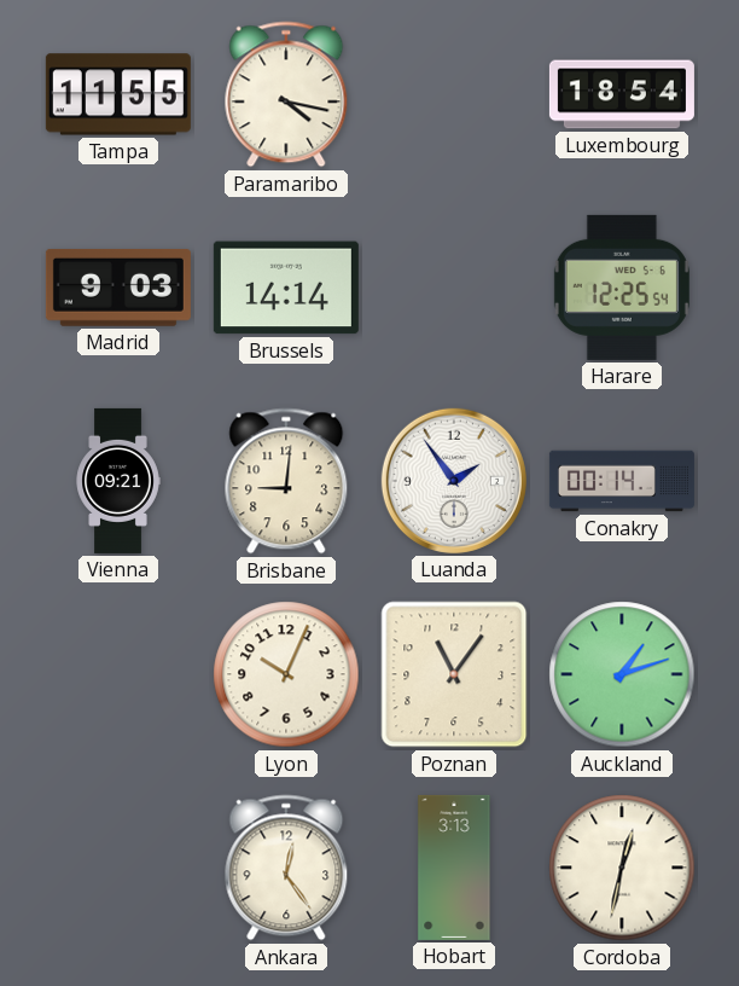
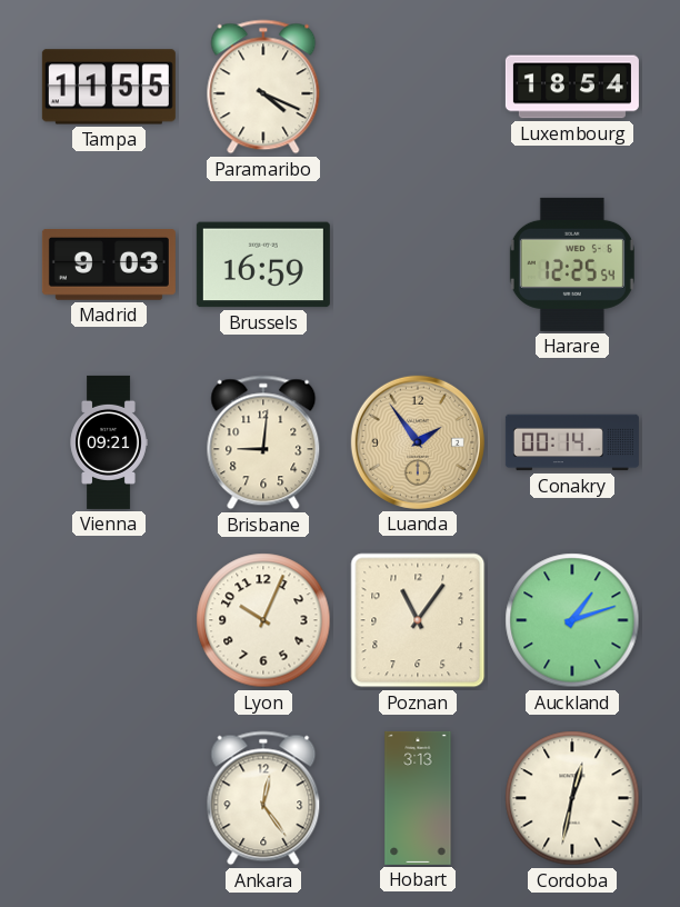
Paramaribo: 4:17 -> 4:19
Brussels: 14:14 -> 16:59
Luanda dial: white -> champagne
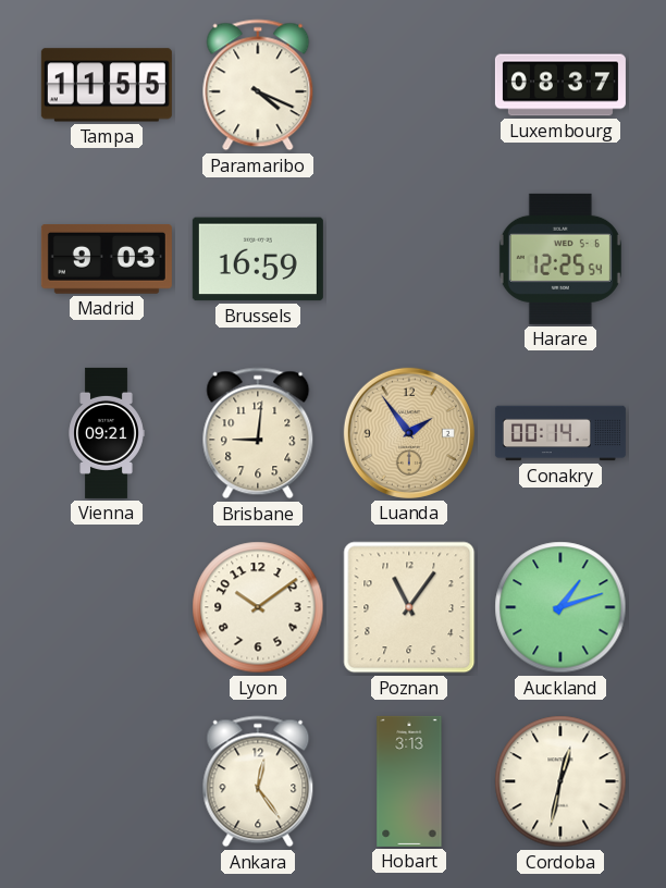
Luxembourg: 18:54 -> 08:37
Lyon: 10:04 -> 10:09
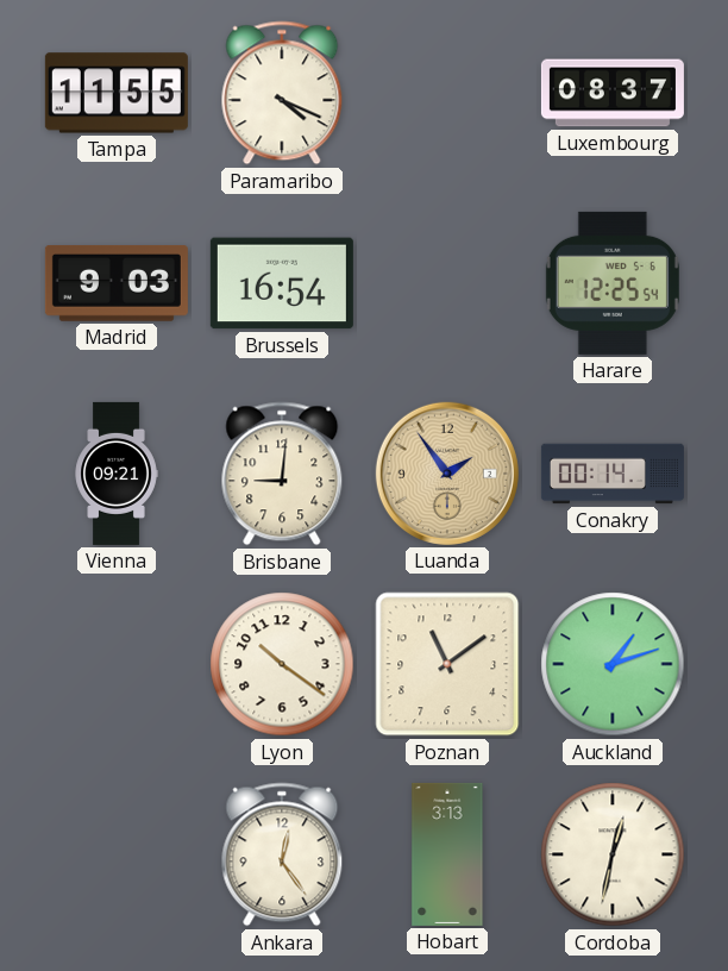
Brussels: 16:59 -> 16:54
Lyon: 10:09 -> 10:21
Poznan: 11:06 -> 11:09
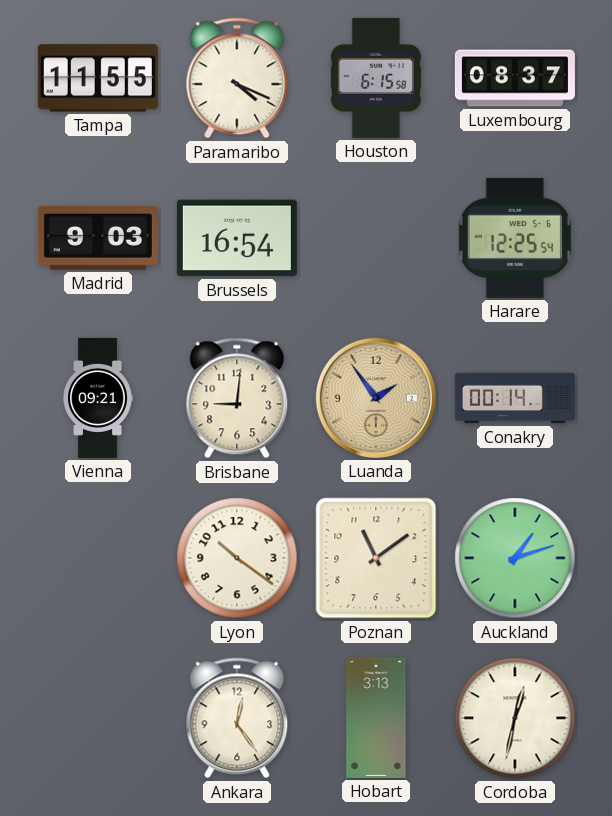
Houston: none -> 6:15
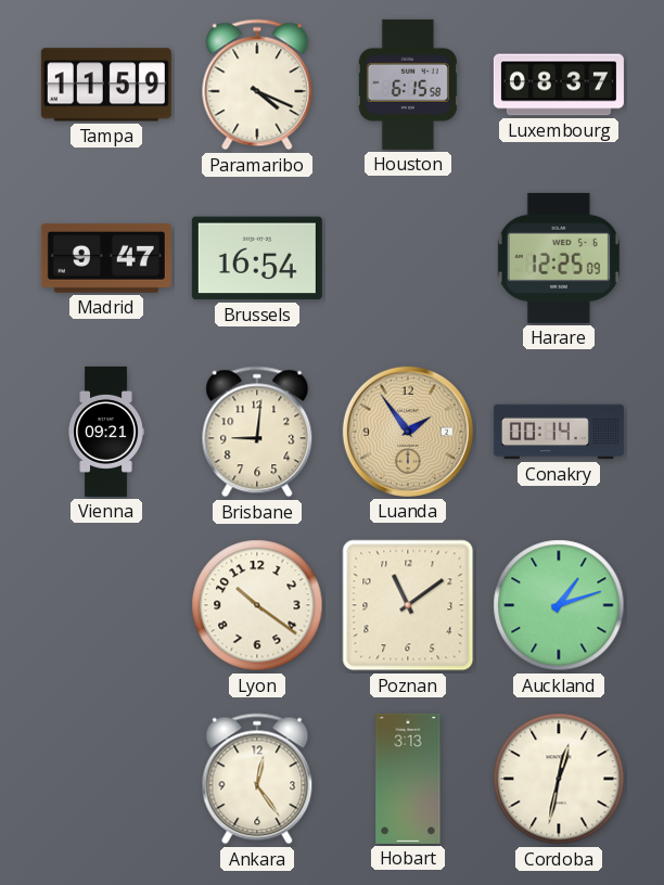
Tampa: 11:55 -> 11:59
Madrid: 9:03 -> 9:47
Harare: 12:25:54 -> 12:25:09
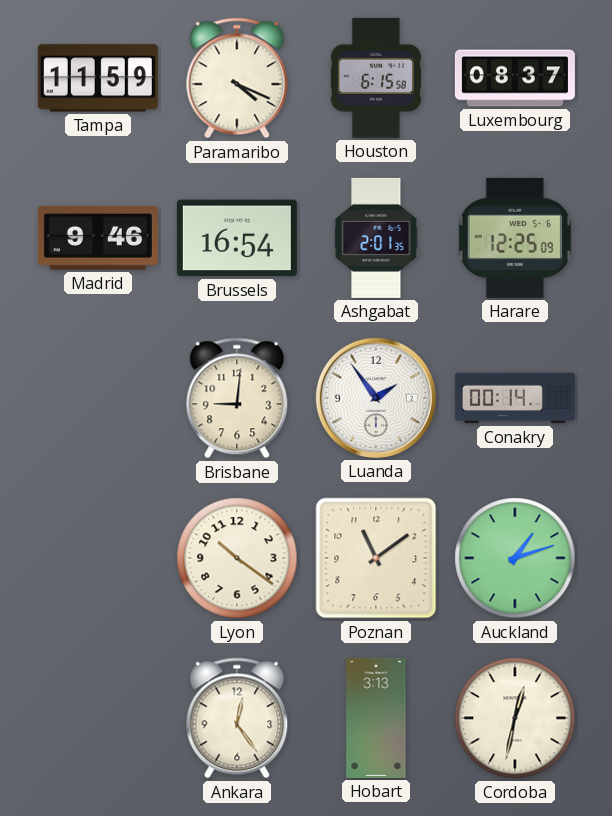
Madrid: 9:47 -> 9:46
Ashgabat: none -> 2:01
Vienna: 09:21 -> none
Luanda dial: champagne -> white
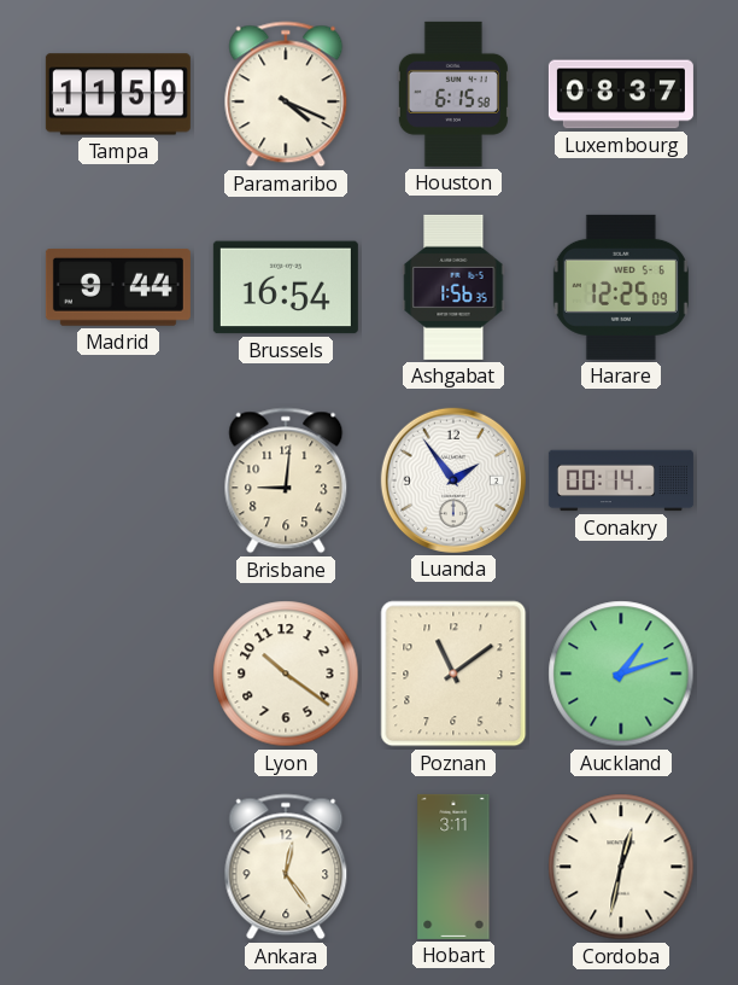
Madrid: 9:46 -> 9:44
Ashgabat: 2:01 -> 1:56
Hobart: 3:13 -> 3:11
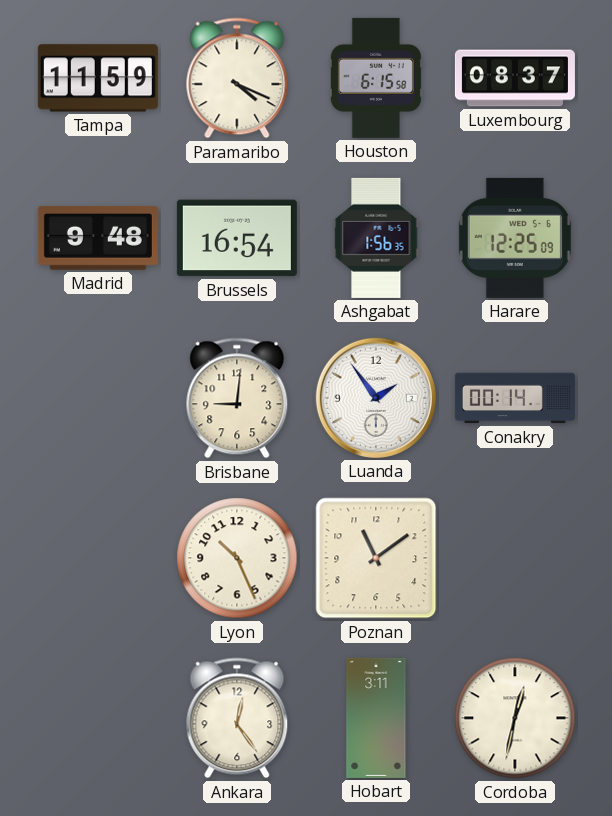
Madrid: 9:44 -> 9:48
Lyon: 10:21 -> 10:26
Auckland: 1:12 -> none
